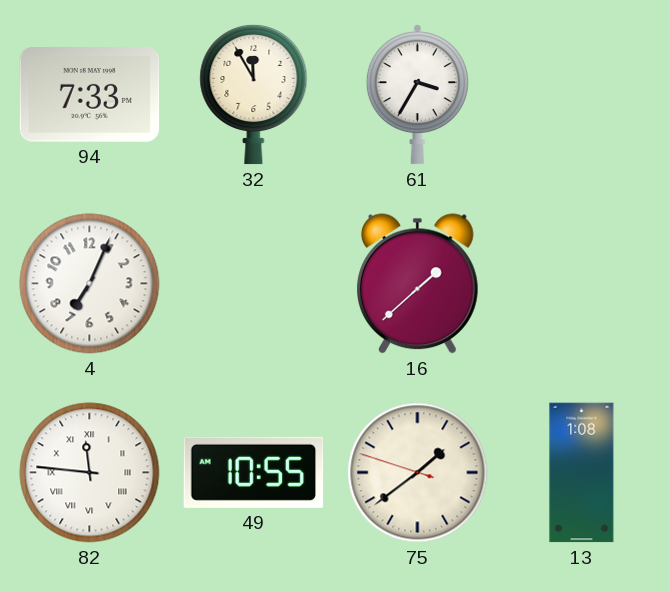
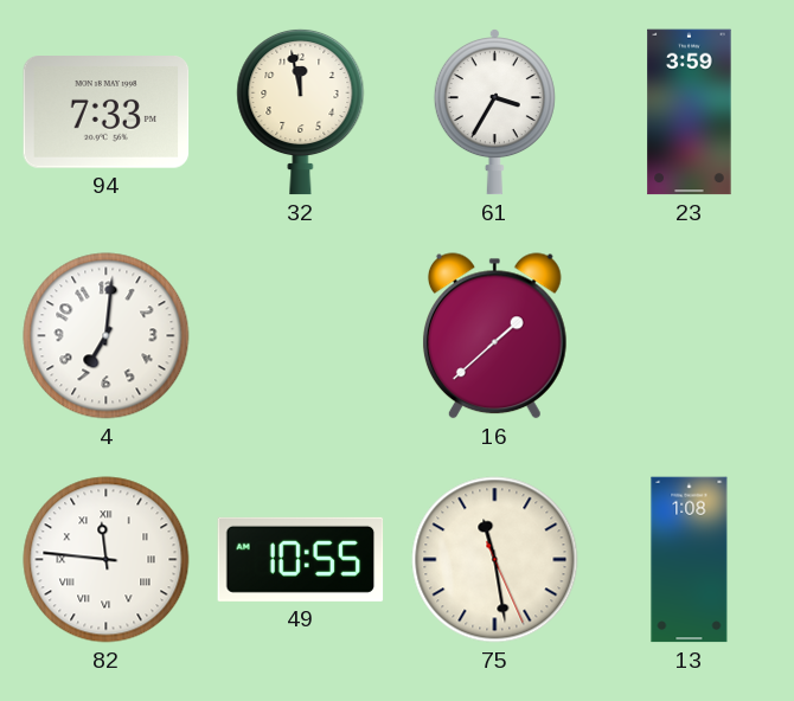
32: 11:55 -> 11:58
23: none -> 3:59
4: 7:04 -> 7:01
75: 1:38 -> 11:28
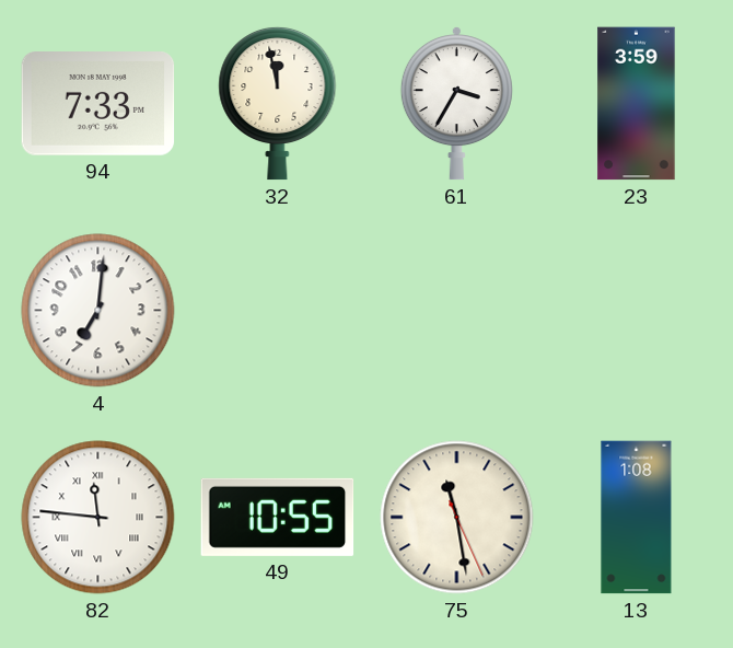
16: 1:38 -> none
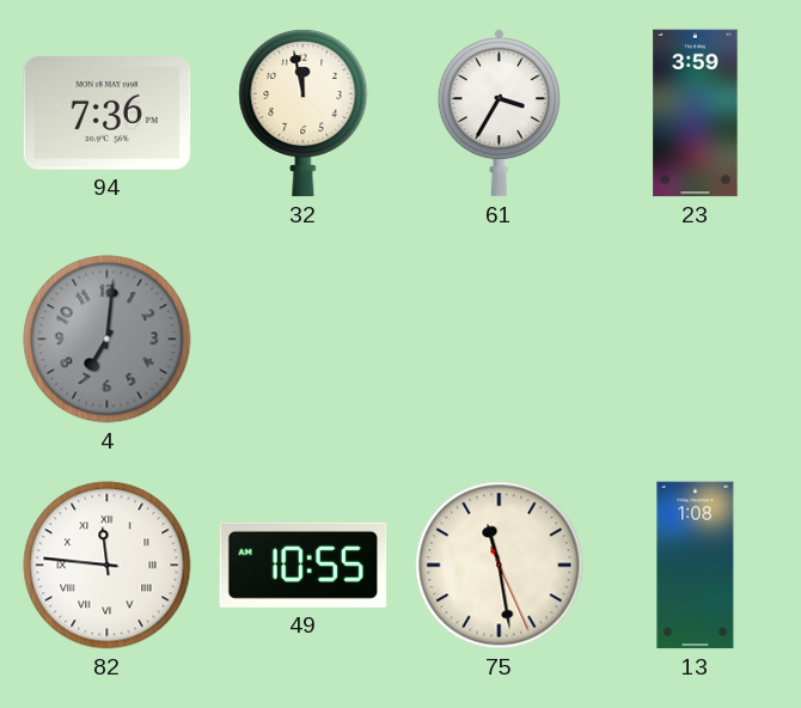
94: 7:33 -> 7:36
4 dial: white -> grey
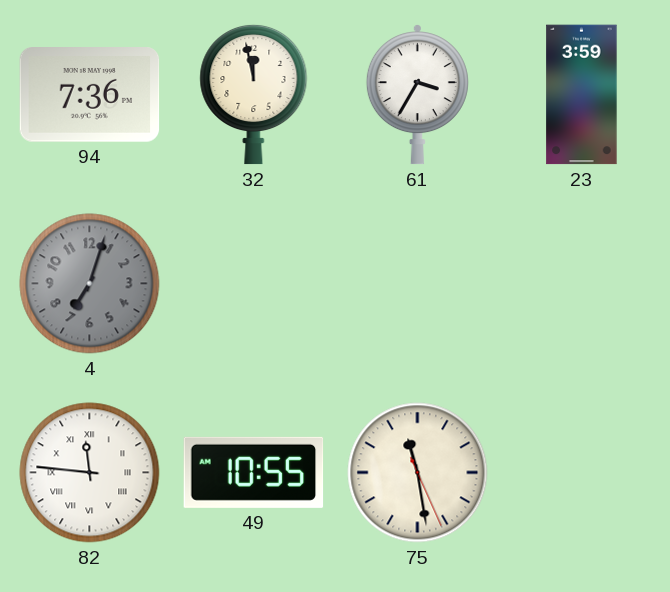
4: 7:01 -> 7:03
13: 1:08 -> none
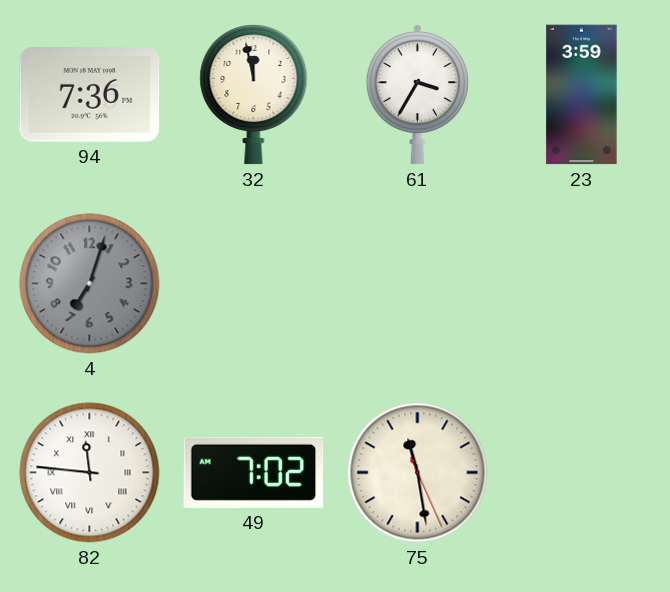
49: 10:55 -> 7:02
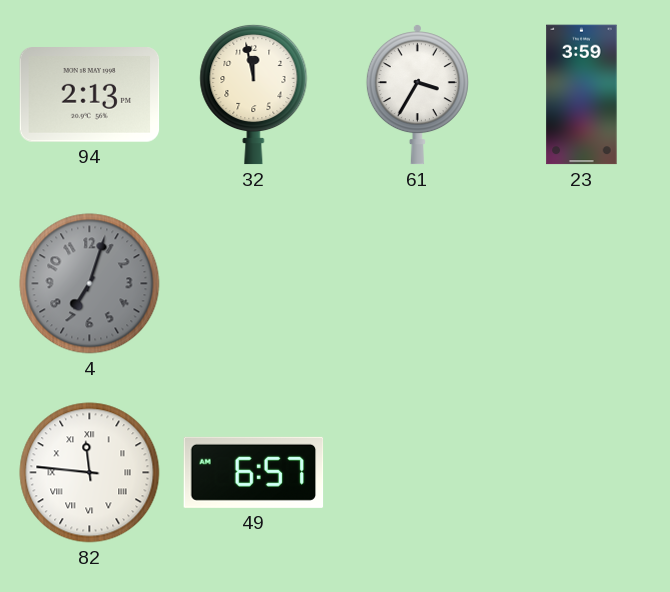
94: 7:36 -> 2:13
49: 7:02 -> 6:57
75: 11:28 -> none
